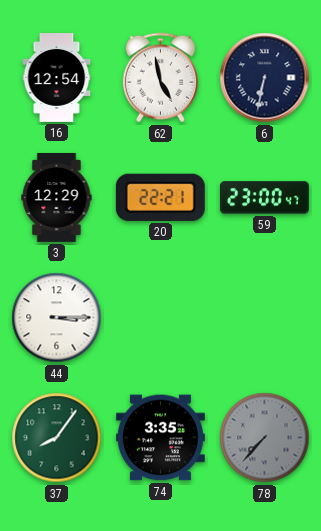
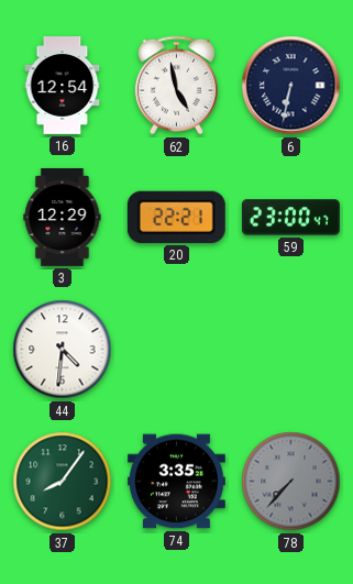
44: 3:15 -> 4:31
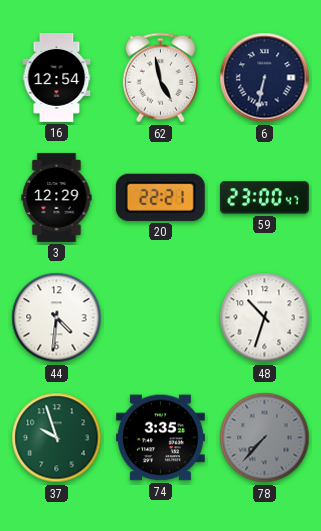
48: none -> 10:33
37: 8:06 -> 9:57
